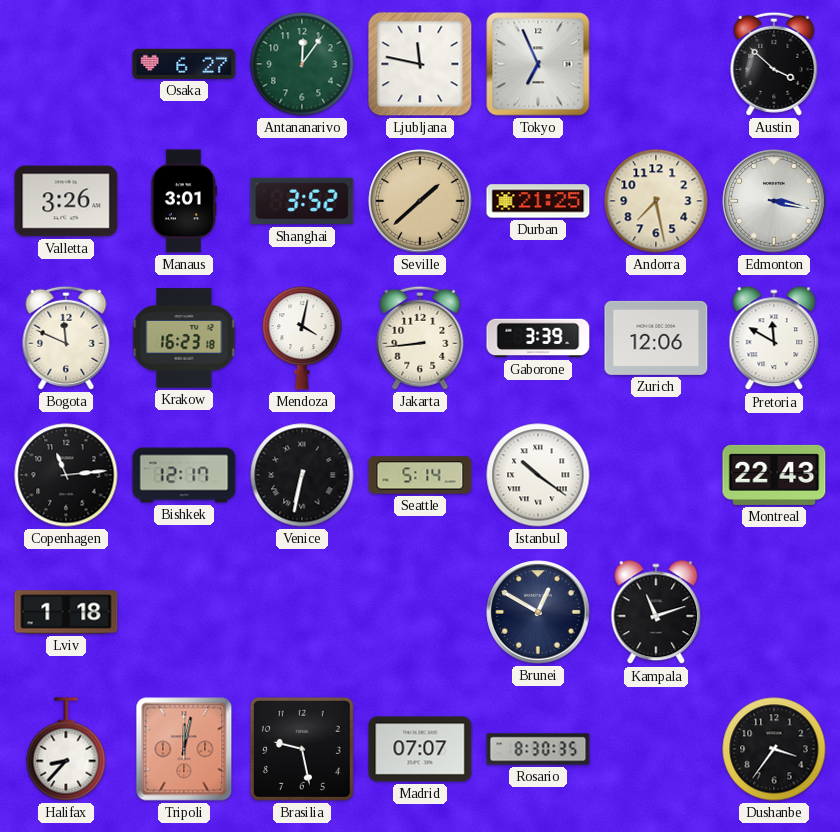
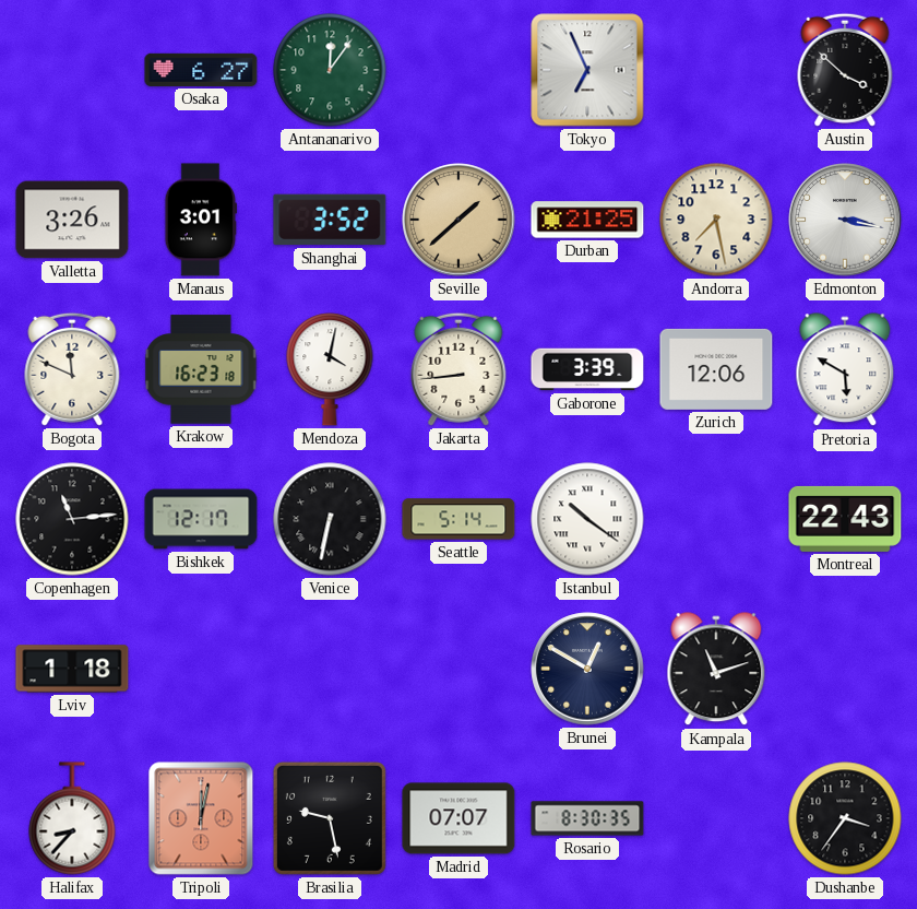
Ljubljana: 11:47 -> none
Pretoria: 11:50 -> 5:50
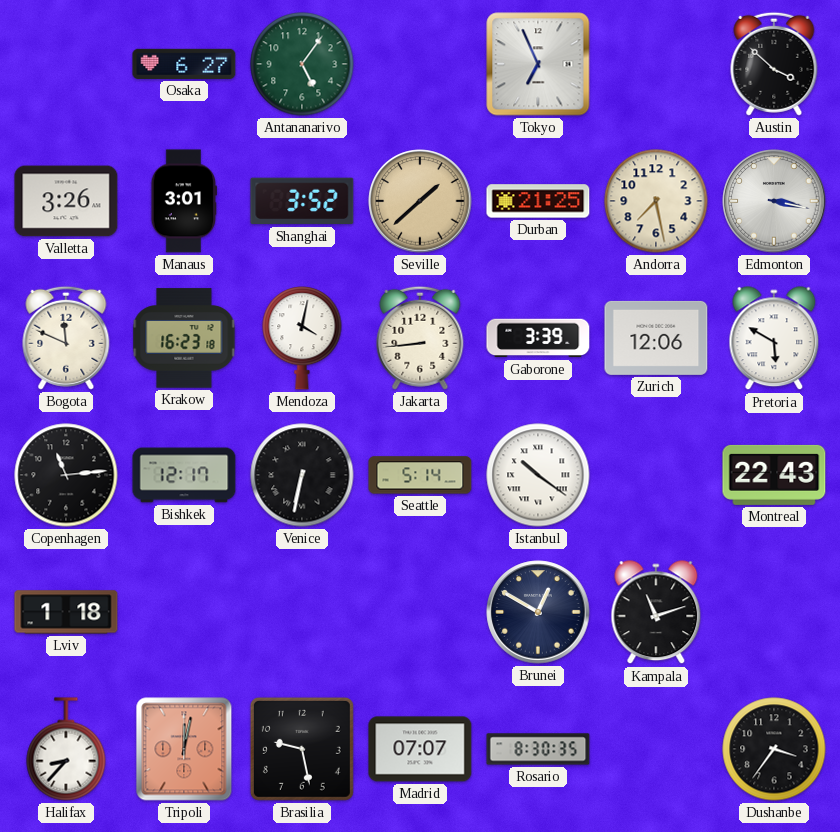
Antananarivo: 12:06 -> 5:06
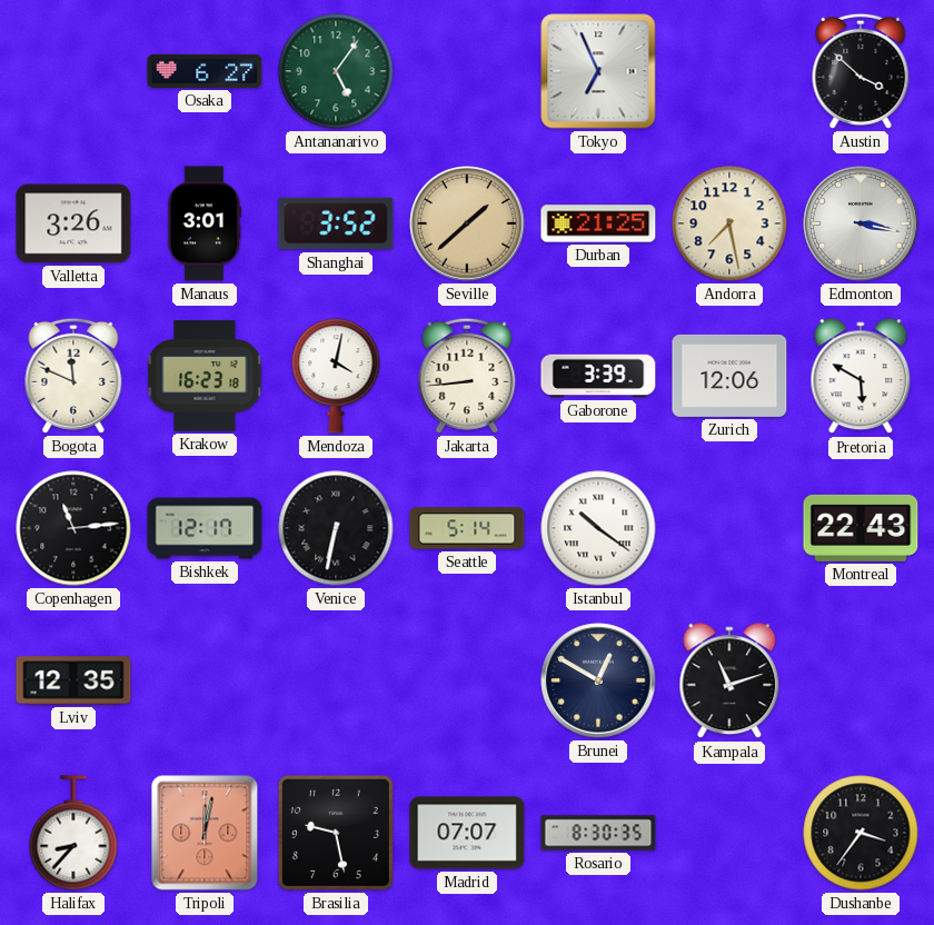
Lviv: 1:18 -> 12:35
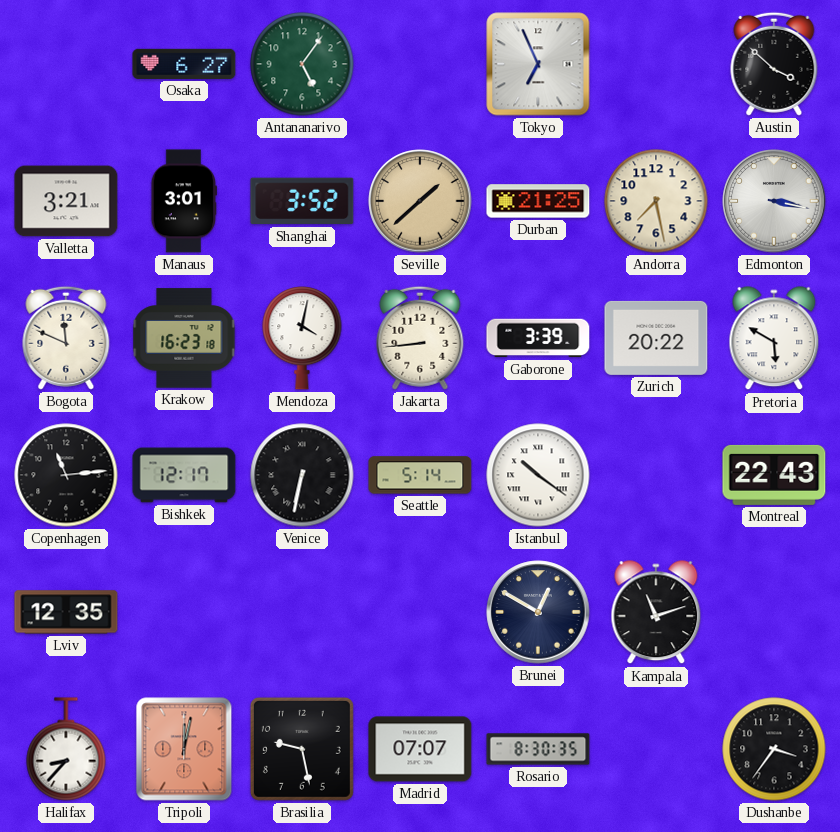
Valletta: 3:26 -> 3:21
Zurich: 12:06 -> 20:22
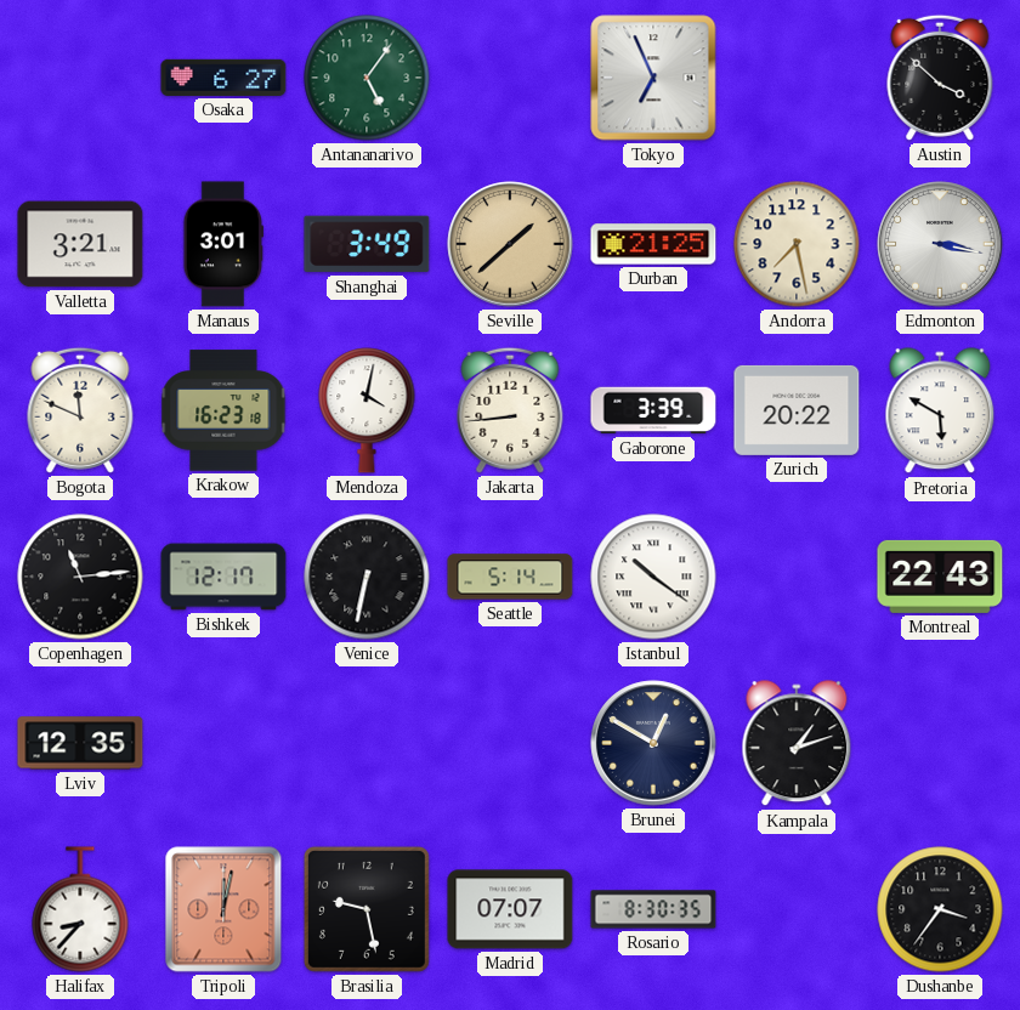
Shanghai: 3:52 -> 3:49
Kampala: 11:12 -> 1:12
